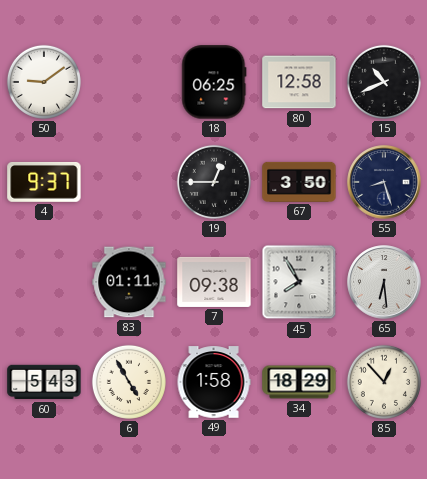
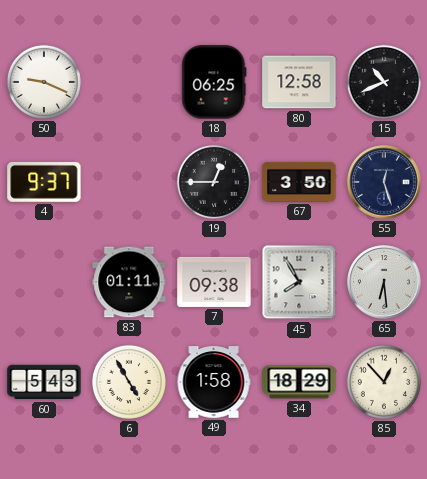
50: 9:09 -> 9:19
55: 8:27 -> 12:27
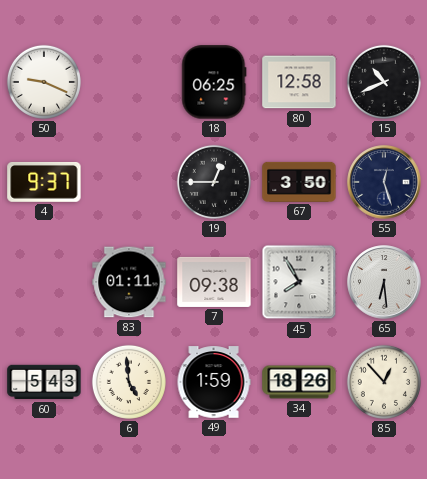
6: 4:55 -> 4:59
49: 1:58 -> 1:59
34: 18:29 -> 18:26
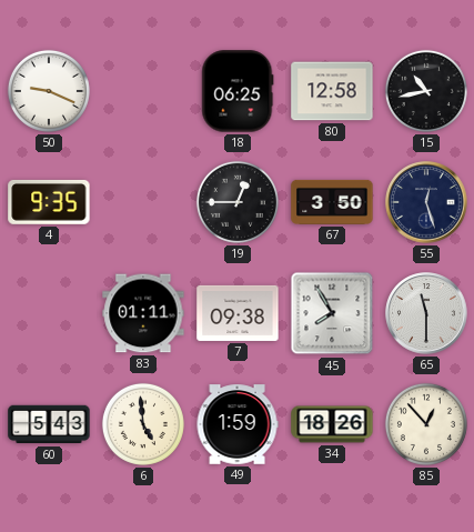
15: 10:41 -> 10:43
4: 9:37 -> 9:35
65: 6:29 -> 11:30
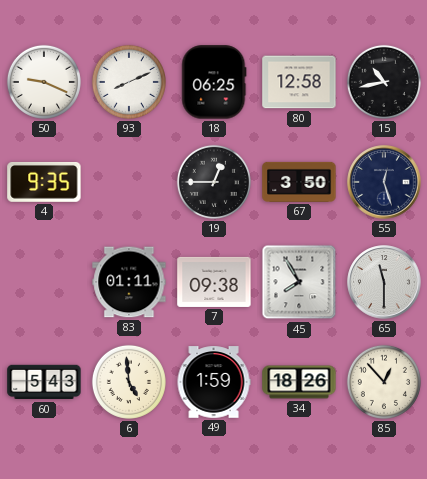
93: none -> 8:11
